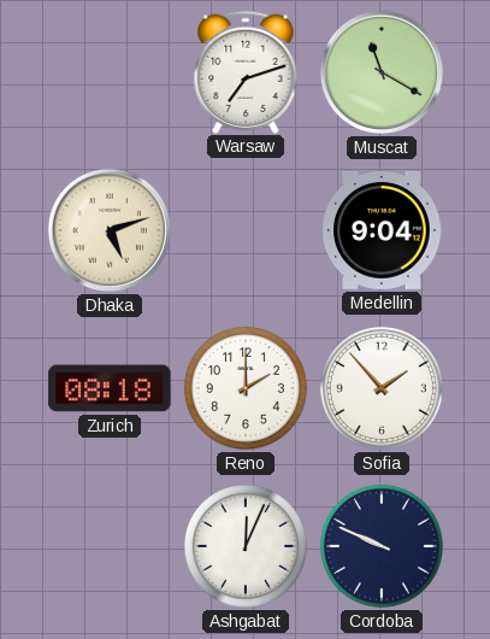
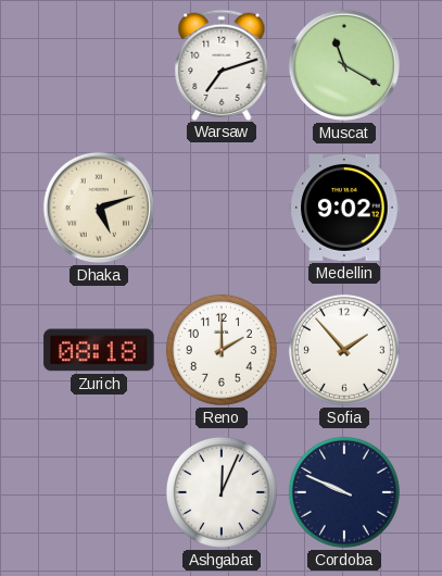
Medellin: 9:04 -> 9:02
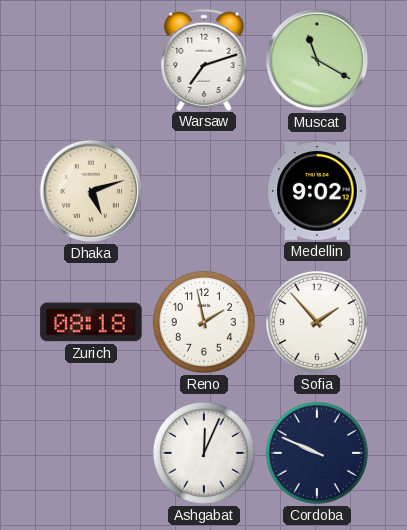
Reno: 2:00 -> 1:58
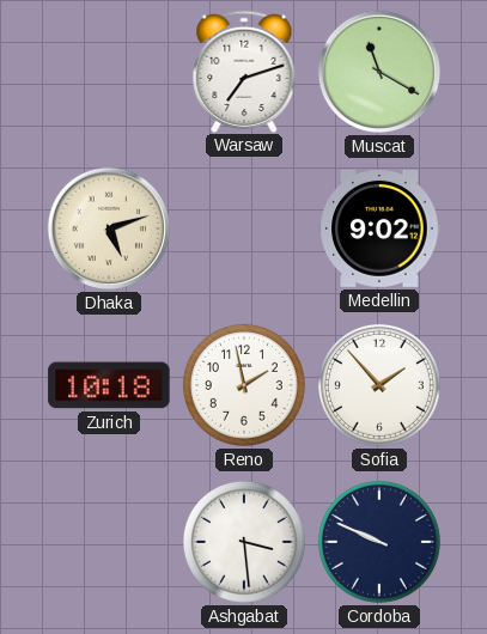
Zurich: 08:18 -> 10:18
Ashgabat: 12:04 -> 3:29
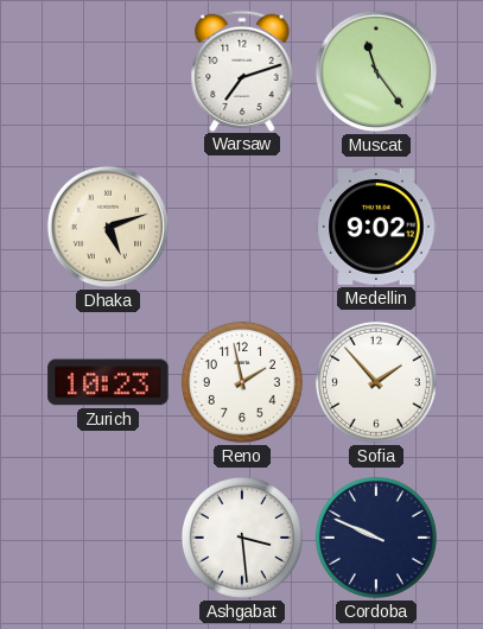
Muscat: 11:20 -> 11:24
Zurich: 10:18 -> 10:23
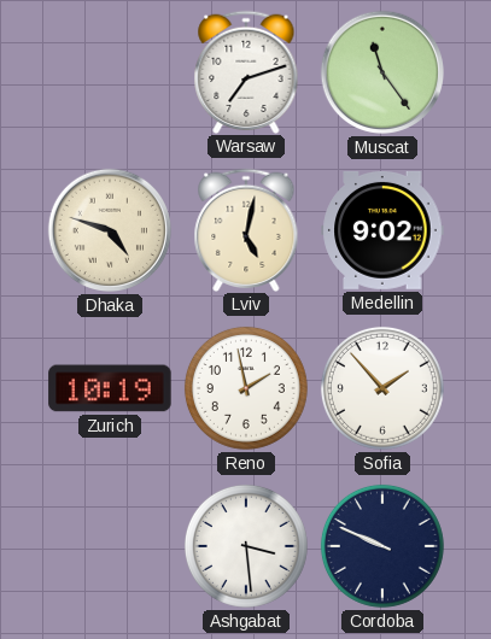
Dhaka: 5:12 -> 4:48
Lviv: none -> 5:02
Zurich: 10:23 -> 10:19
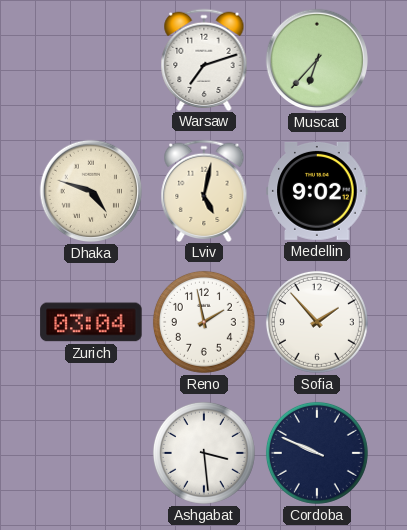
Muscat: 11:24 -> 6:37
Zurich: 10:19 -> 03:04
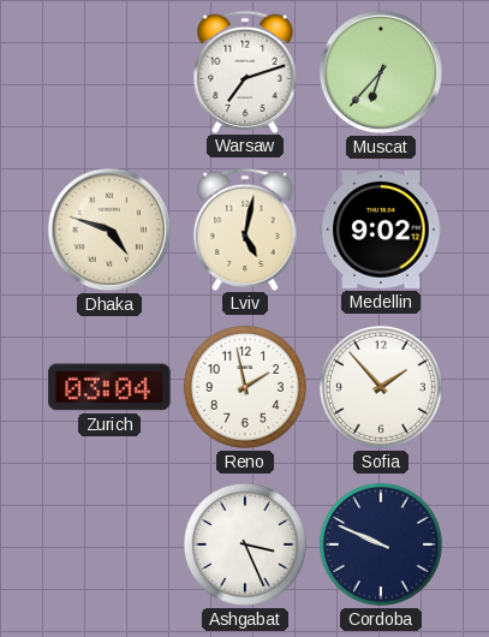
Ashgabat: 3:29 -> 3:26
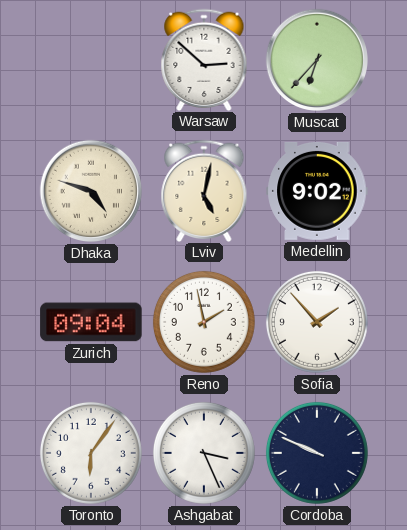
Warsaw: 7:12 -> 2:52
Zurich: 03:04 -> 09:04
Toronto: none -> 6:06
